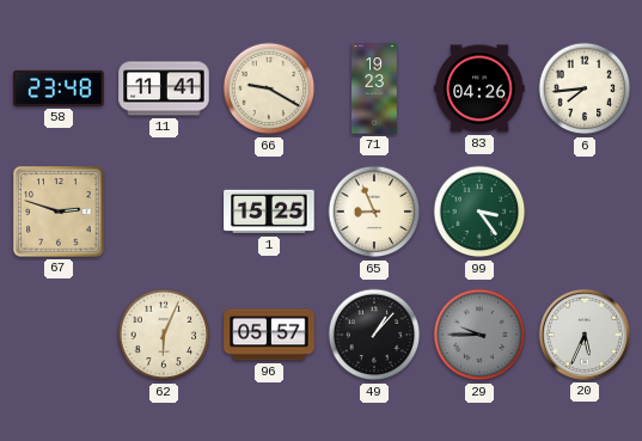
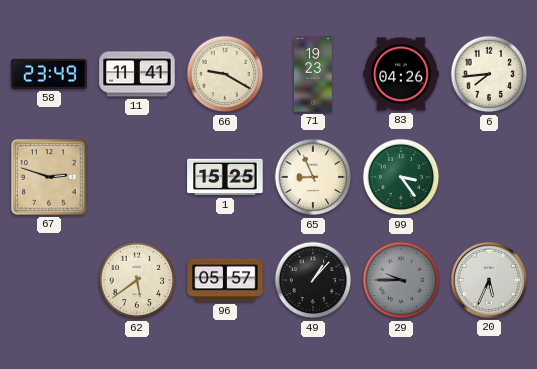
58: 23:48 -> 23:49
62: 6:04 -> 5:39
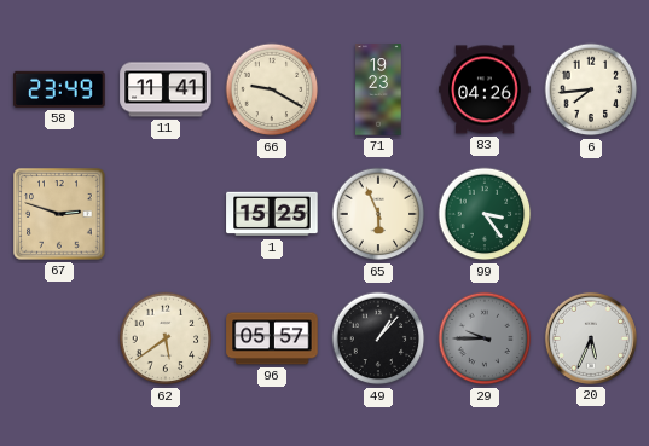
65: 8:56 -> 5:56
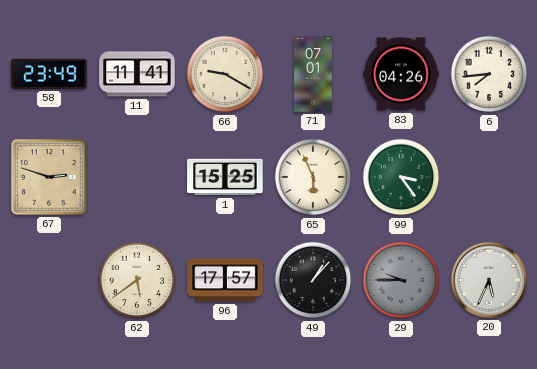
71: 19:23 -> 07:01
96: 05:57 -> 17:57
